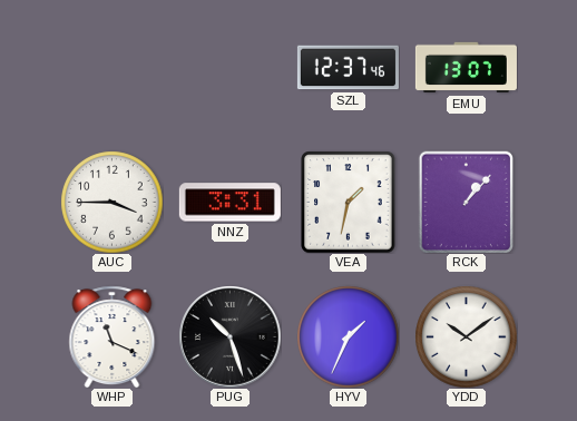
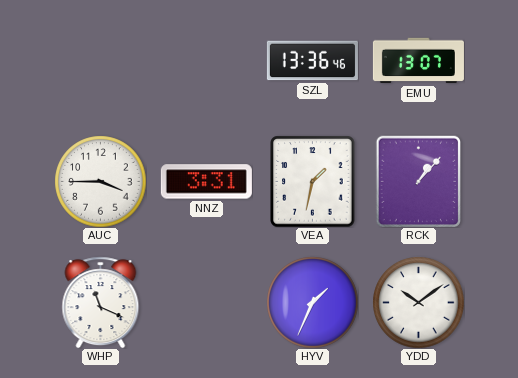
SZL: 12:37 -> 13:36
PUG: 10:27 -> none
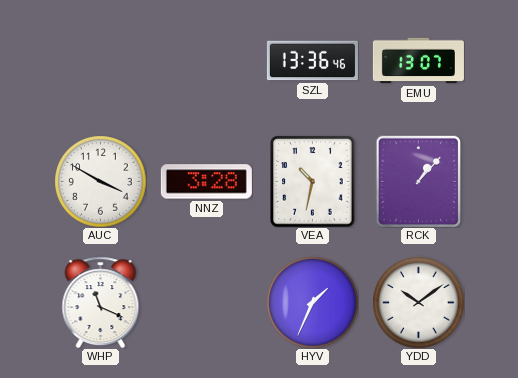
AUC: 3:45 -> 3:50
NNZ: 3:31 -> 3:28
VEA: 1:32 -> 10:32
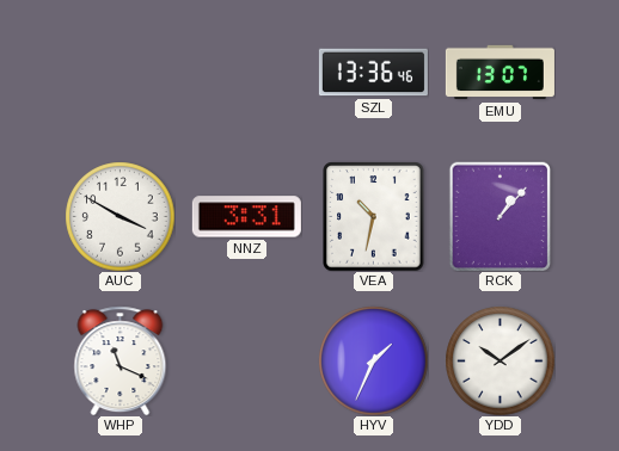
NNZ: 3:28 -> 3:31
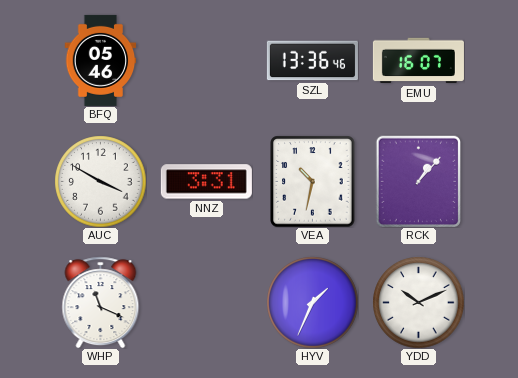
BFQ: none -> 05:46
EMU: 13:07 -> 16:07
YDD: 10:09 -> 10:11
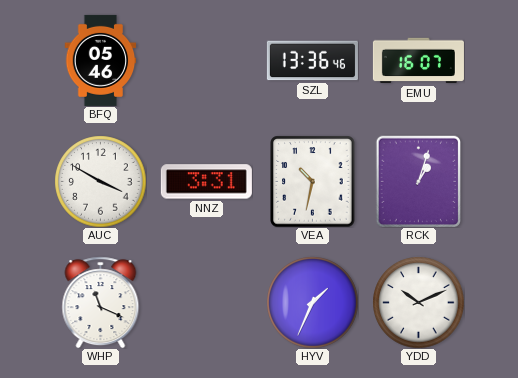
RCK: 1:07 -> 1:03
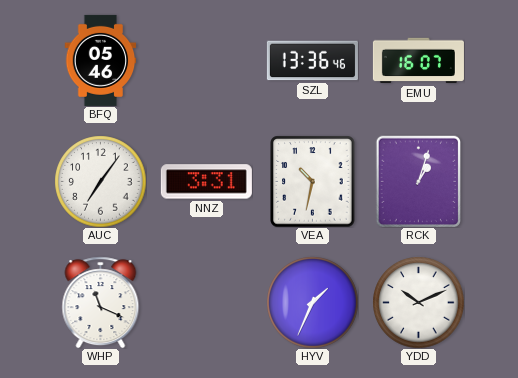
AUC: 3:50 -> 7:06
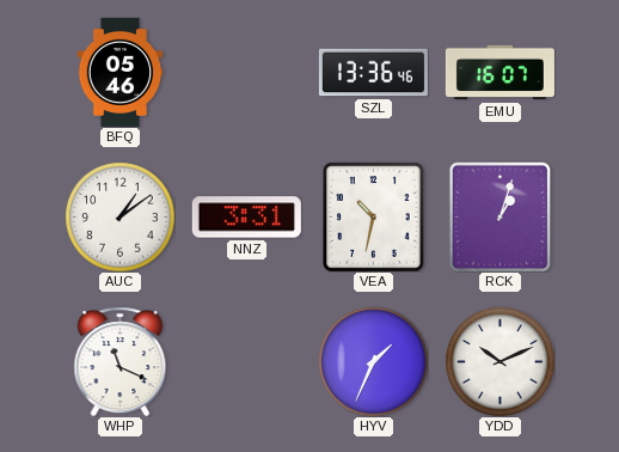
AUC: 7:06 -> 1:09
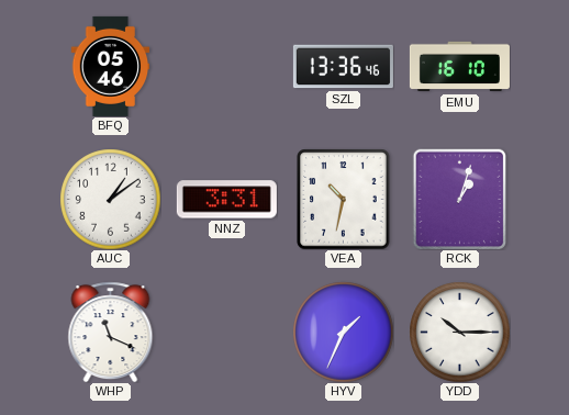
EMU: 16:07 -> 16:10
YDD: 10:11 -> 10:15
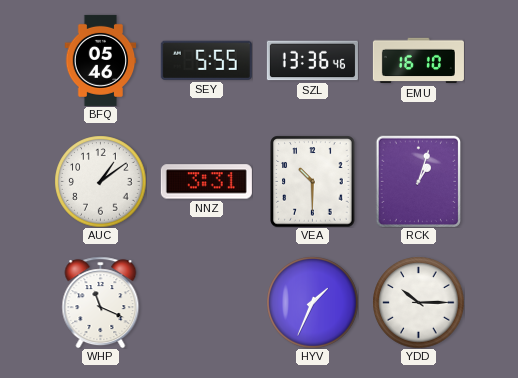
SEY: none -> 5:55
VEA: 10:32 -> 10:30
